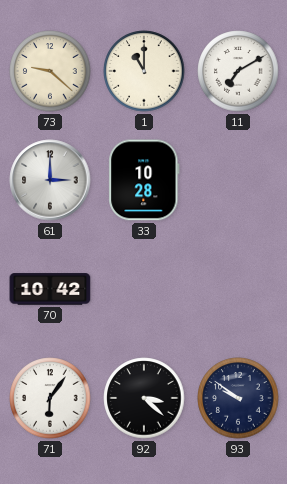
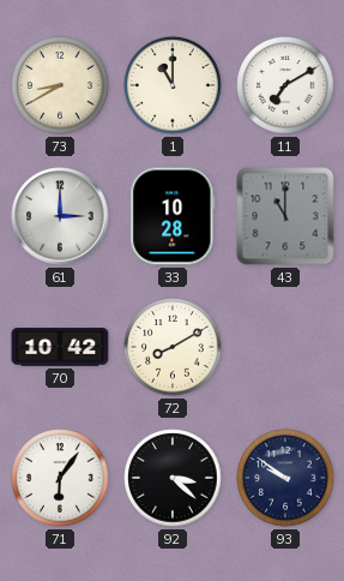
73: 9:22 -> 8:40
43: none -> 11:00
72: none -> 8:10
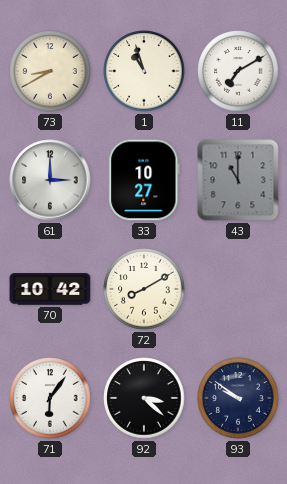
1: 11:00 -> 10:57
33: 10:28 -> 10:27
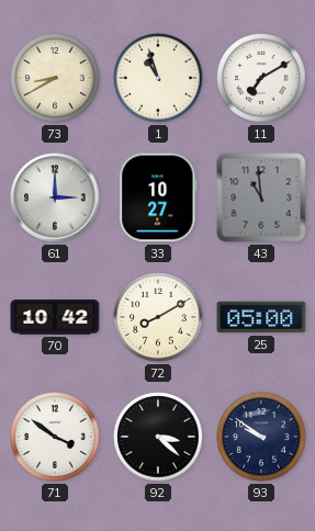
43: 11:00 -> 10:59
25: none -> 05:00
71: 6:06 -> 3:51
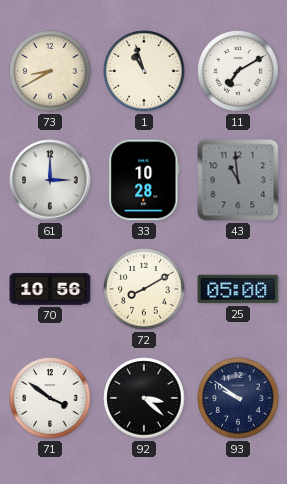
33: 10:27 -> 10:28
70: 10:42 -> 10:56
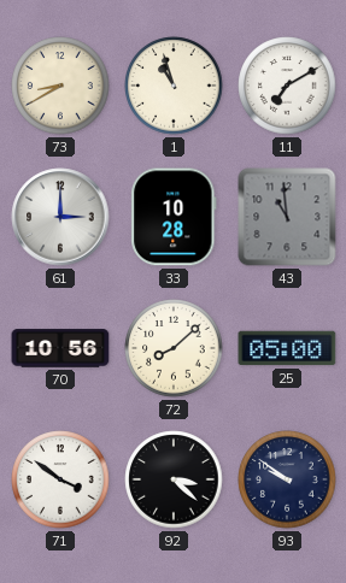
72: 8:10 -> 8:08
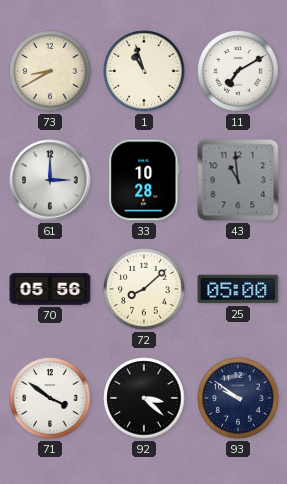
70: 10:56 -> 05:56
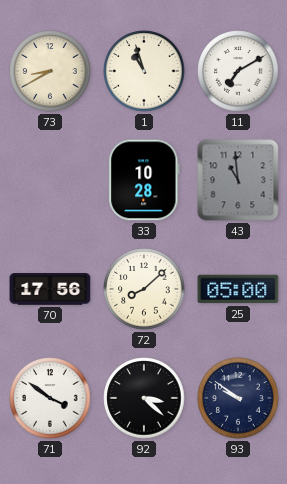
61: 3:00 -> none
70: 05:56 -> 17:56
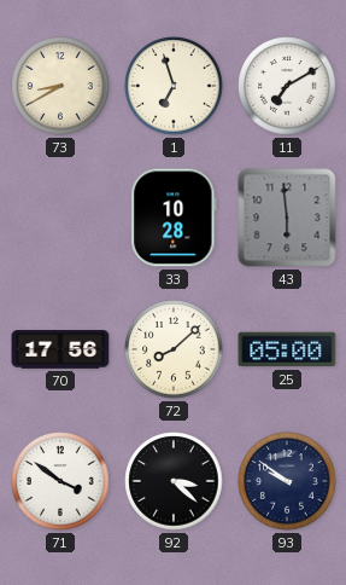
1: 10:57 -> 6:57
43: 10:59 -> 5:59
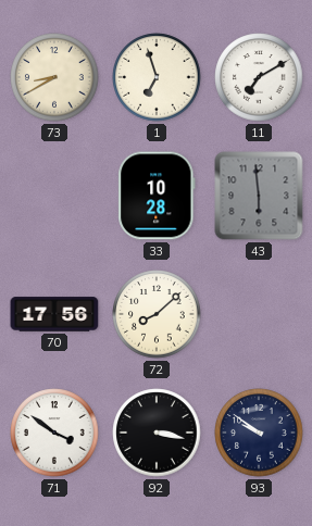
25: 05:00 -> none
92: 3:22 -> 3:17
